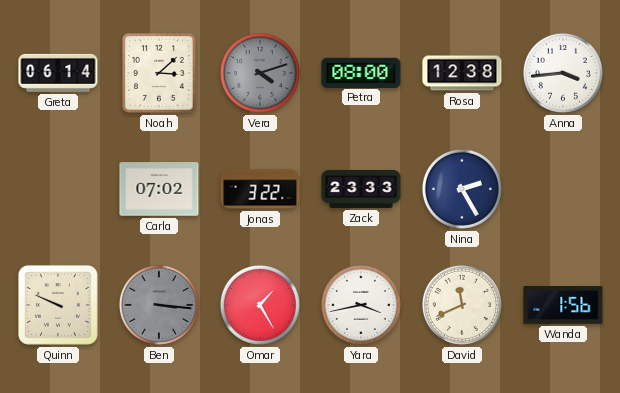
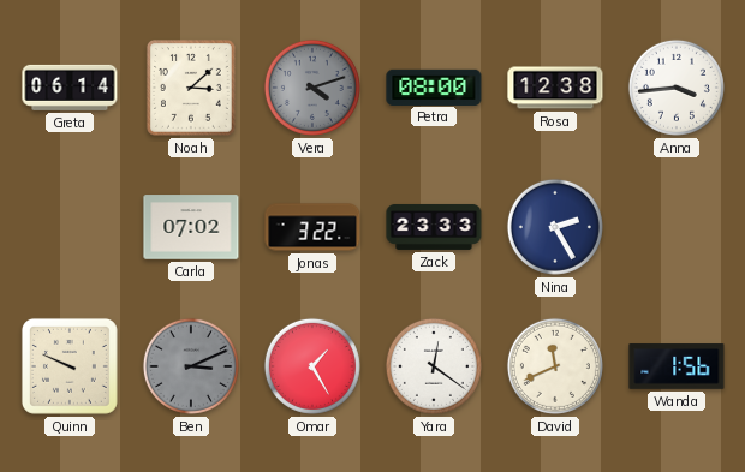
Ben: 3:16 -> 3:11
Yara: 3:43 -> 12:21
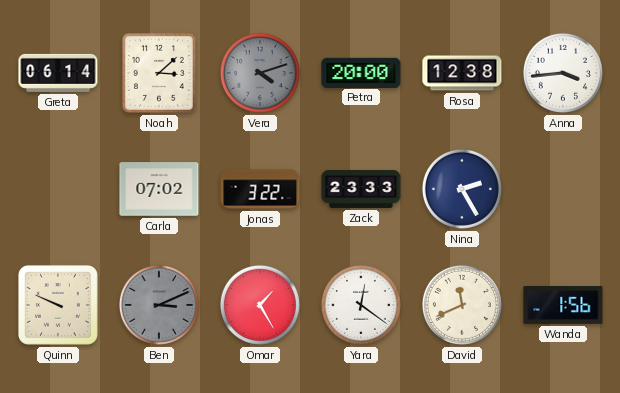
Petra: 08:00 -> 20:00
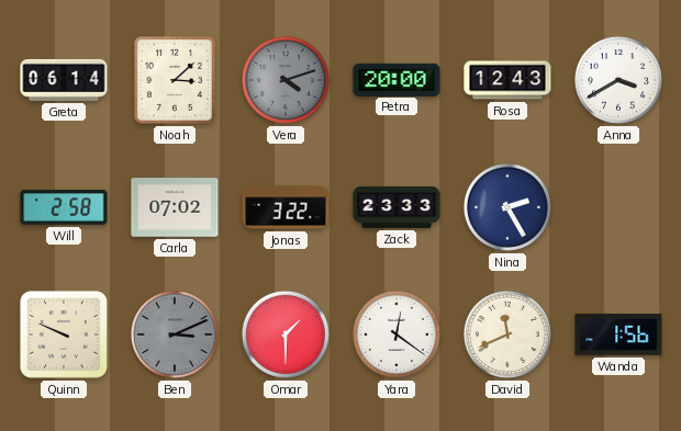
Rosa: 12:38 -> 12:43
Anna: 3:44 -> 3:40
Will: none -> 2:58
Omar: 1:25 -> 1:30
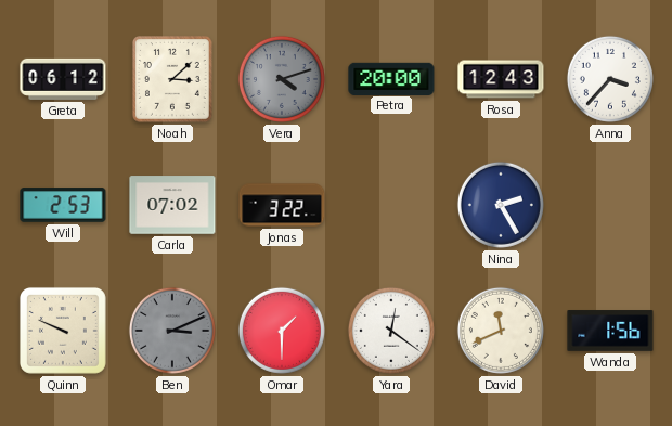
Greta: 06:14 -> 06:12
Anna: 3:40 -> 3:37
Will: 2:58 -> 2:53
Zack: 23:33 -> none
